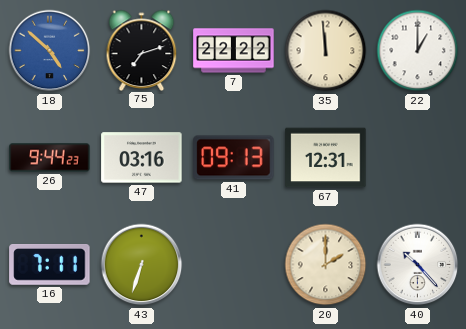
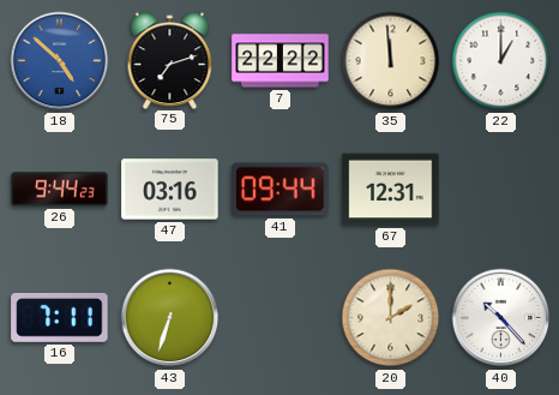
41: 09:13 -> 09:44
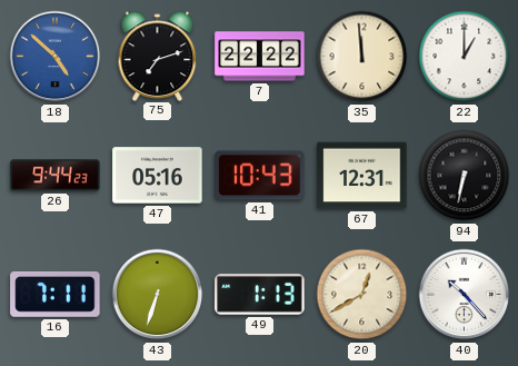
47: 03:16 -> 05:16
41: 09:44 -> 10:43
94: none -> 6:32
49: none -> 1:13
20: 2:00 -> 12:40
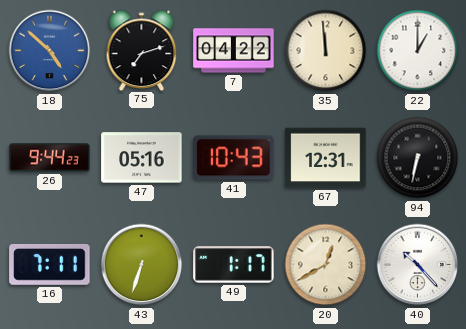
7: 22:22 -> 04:22
49: 1:13 -> 1:17
